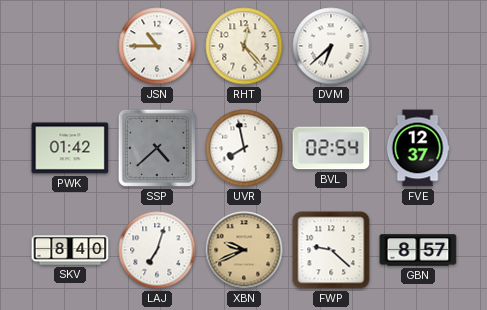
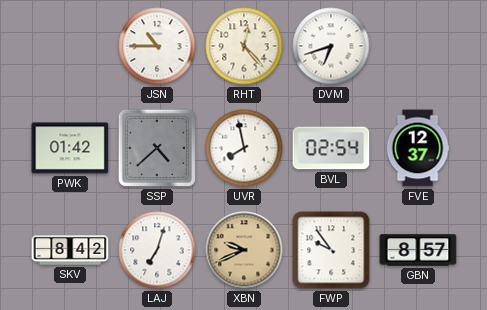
DVM: 6:38 -> 6:42
SKV: 8:40 -> 8:42
FWP: 9:22 -> 9:54
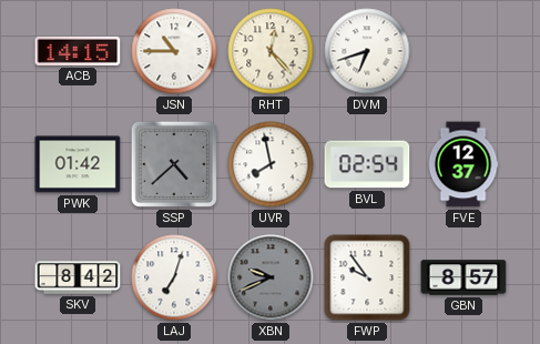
ACB: none -> 14:15
XBN dial: champagne -> grey
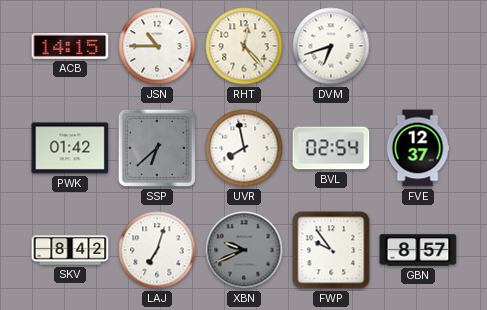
SSP: 4:38 -> 6:38
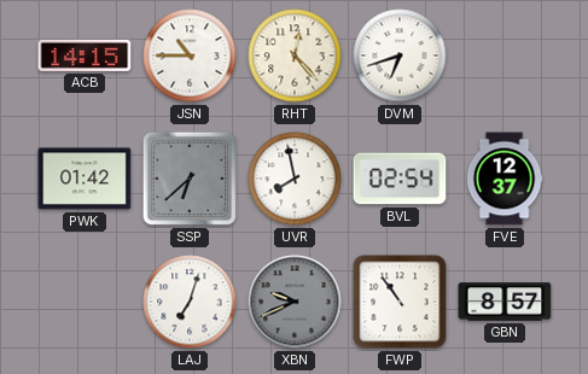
SKV: 8:42 -> none
FWP: 9:54 -> 10:54
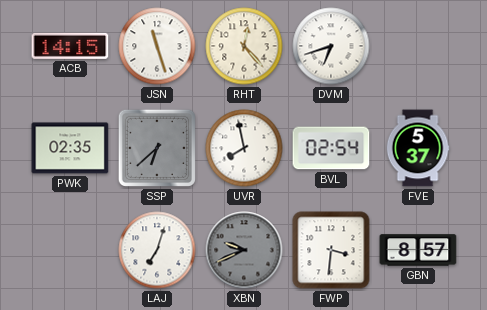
JSN: 10:45 -> 11:27
PWK: 01:42 -> 02:35
FVE: 12:37 -> 5:37
FWP: 10:54 -> 3:31
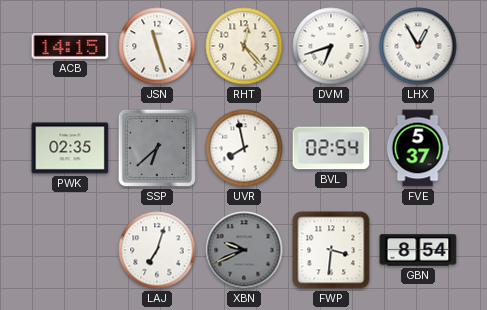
LHX: none -> 12:55
GBN: 8:57 -> 8:54
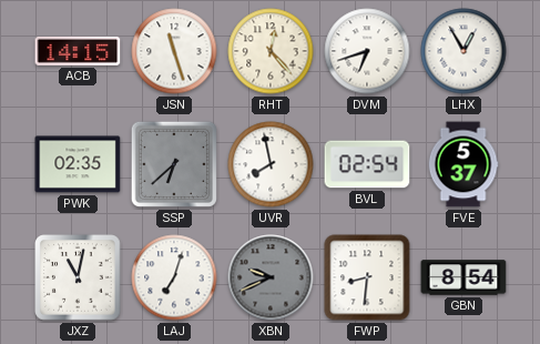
JXZ: none -> 11:02
FWP: 3:31 -> 8:31
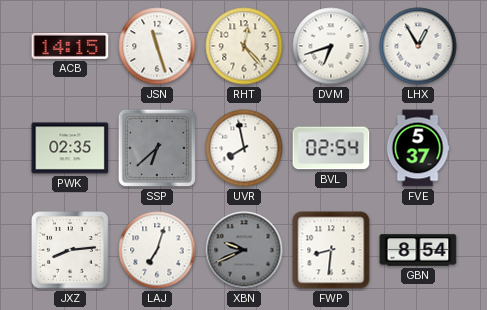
JXZ: 11:02 -> 8:14
